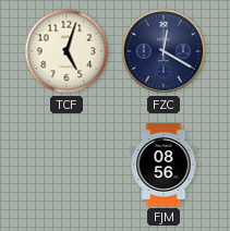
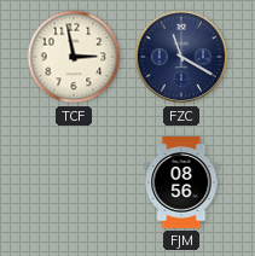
TCF: 5:03 -> 2:58
FZC: 12:20 -> 11:20
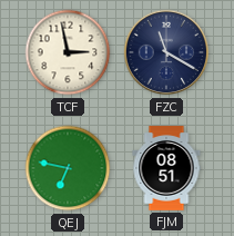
QEJ: none -> 6:47
FJM: 08:56 -> 08:51
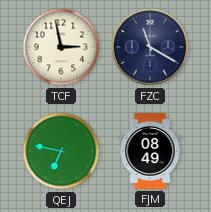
FJM: 08:51 -> 08:49
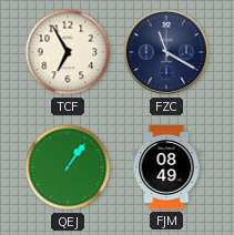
TCF: 2:58 -> 6:55
QEJ: 6:47 -> 1:06
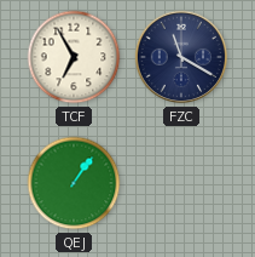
FJM: 08:49 -> none
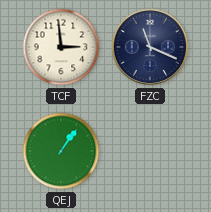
TCF: 6:55 -> 2:59
FZC: 11:20 -> 11:19
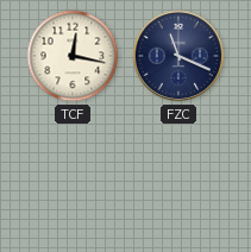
TCF: 2:59 -> 12:17
QEJ: 1:06 -> none
